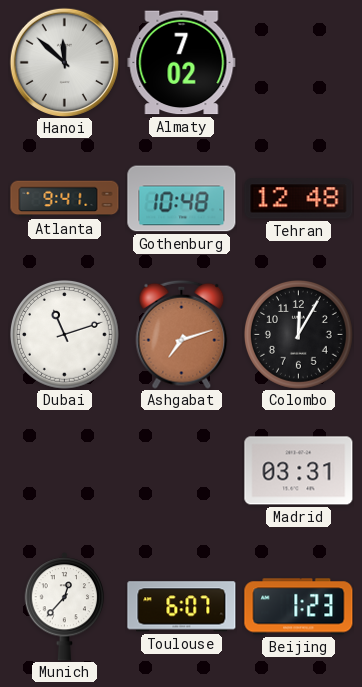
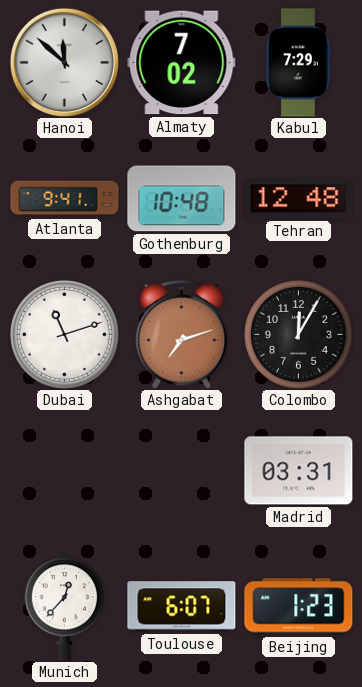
Kabul: none -> 7:29
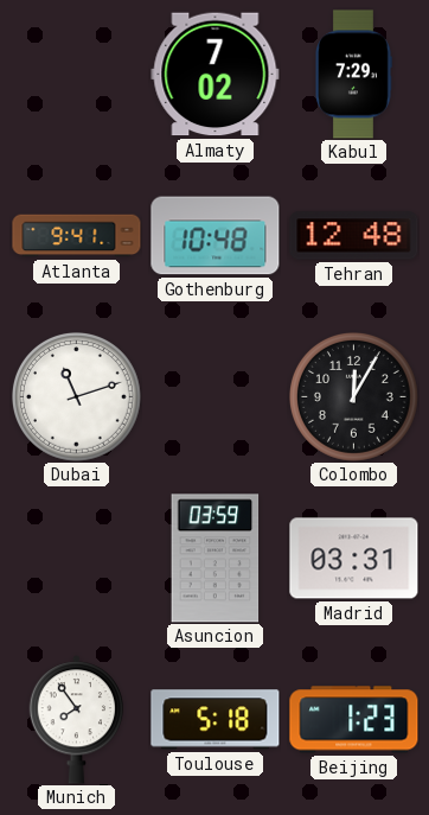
Hanoi: 11:52 -> none
Ashgabat: 7:12 -> none
Asuncion: none -> 03:59
Munich: 12:37 -> 7:54
Toulouse: 6:07 -> 5:18
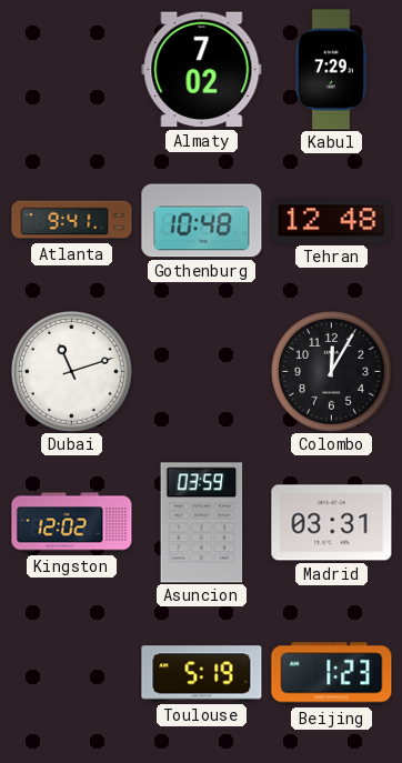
Kingston: none -> 12:02
Munich: 7:54 -> none
Toulouse: 5:18 -> 5:19
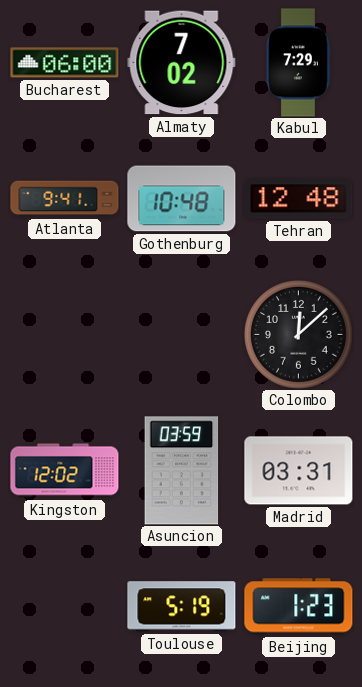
Bucharest: none -> 06:00
Dubai: 11:12 -> none
Colombo: 12:05 -> 12:08
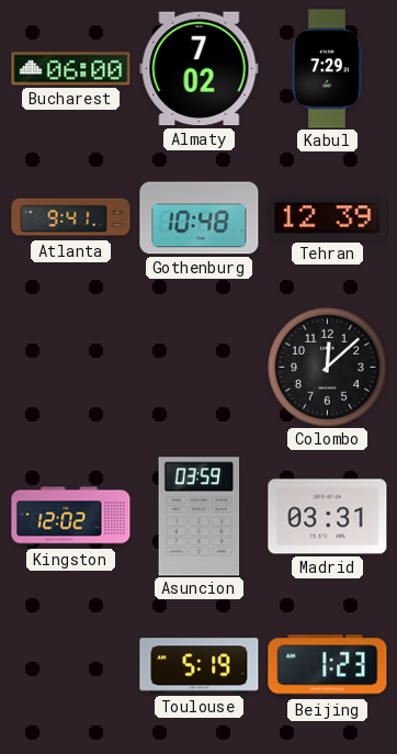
Tehran: 12:48 -> 12:39
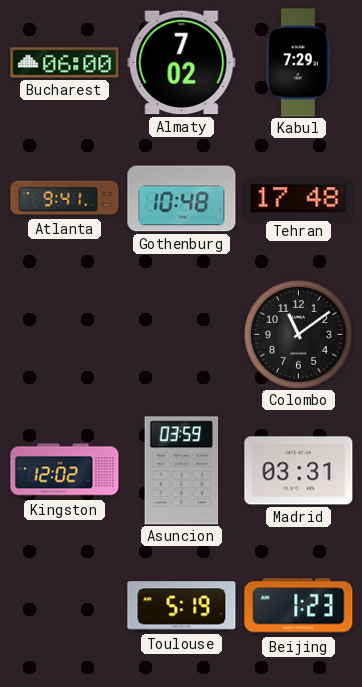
Tehran: 12:39 -> 17:48
Colombo: 12:08 -> 11:09
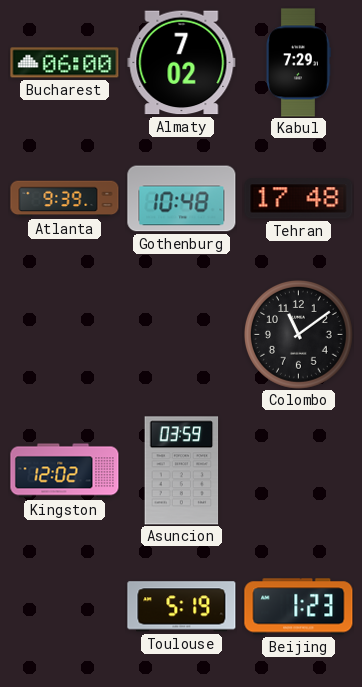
Atlanta: 9:41 -> 9:39
Madrid: 03:31 -> none
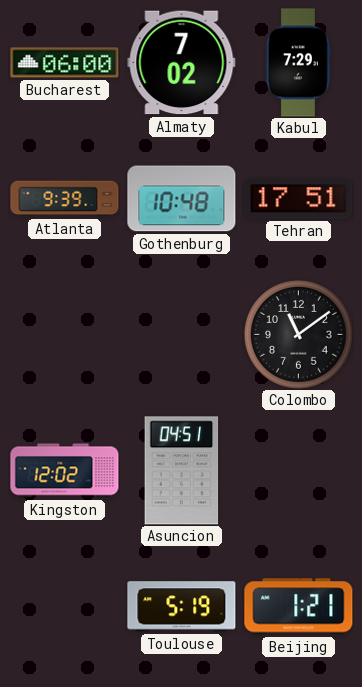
Tehran: 17:48 -> 17:51
Asuncion: 03:59 -> 04:51
Beijing: 1:23 -> 1:21
